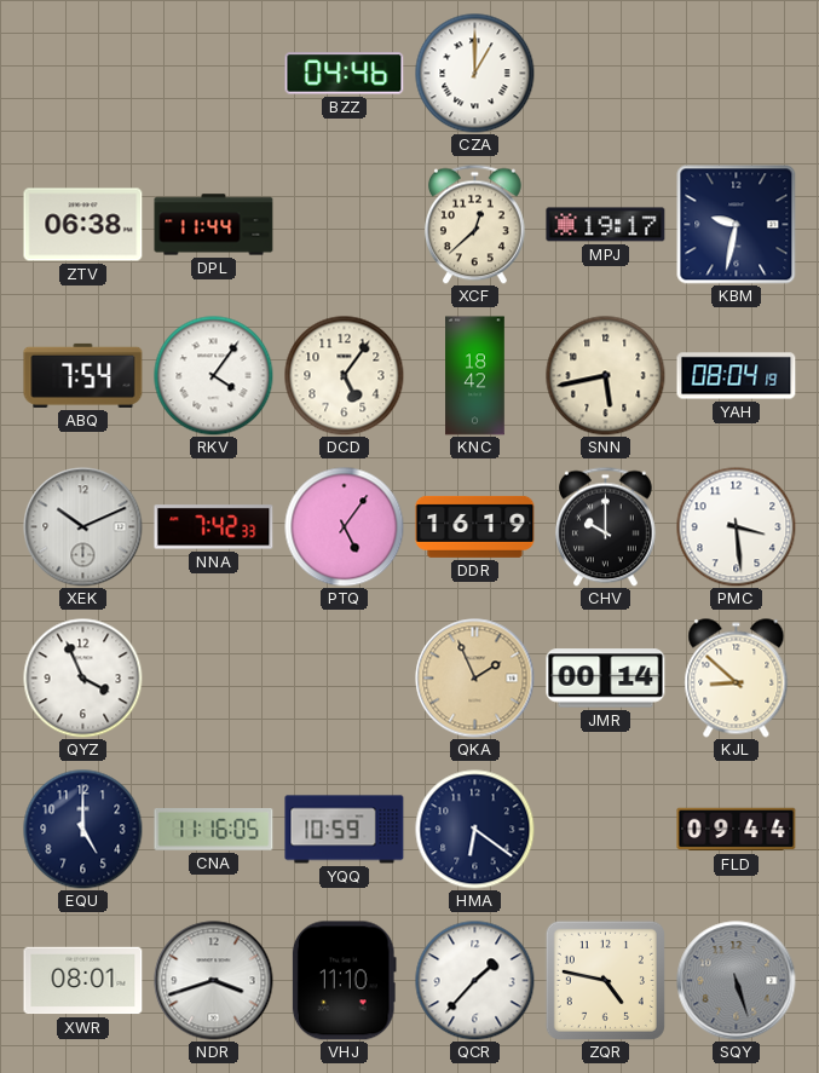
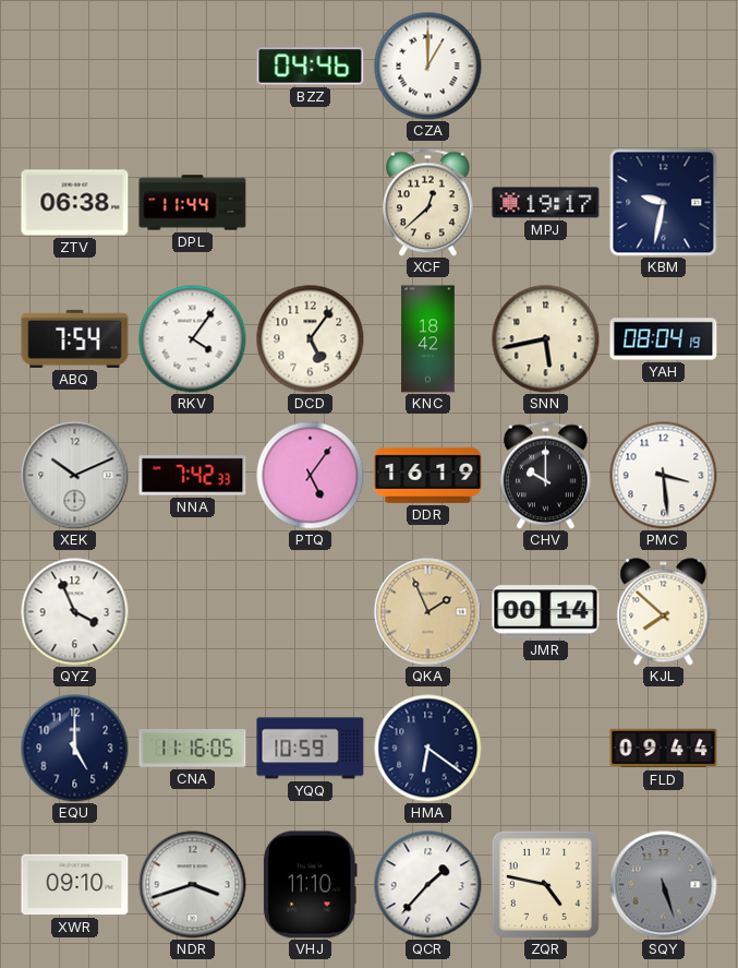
KJL: 8:52 -> 7:52
XWR: 08:01 -> 09:10
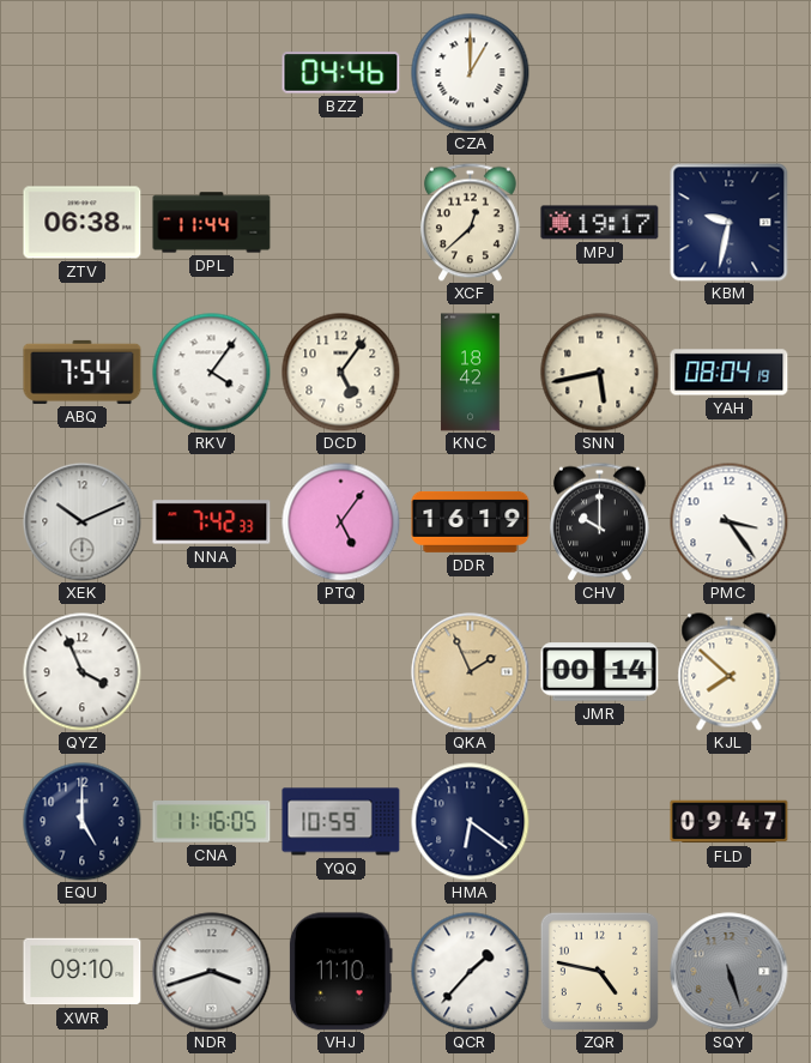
PMC: 3:29 -> 3:24
FLD: 09:44 -> 09:47
